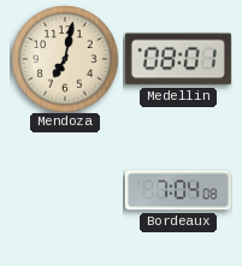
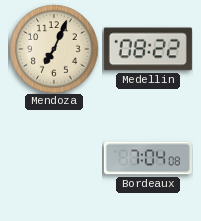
Mendoza: 7:02 -> 7:04
Medellin: 08:01 -> 08:22
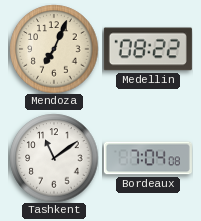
Tashkent: none -> 11:09
